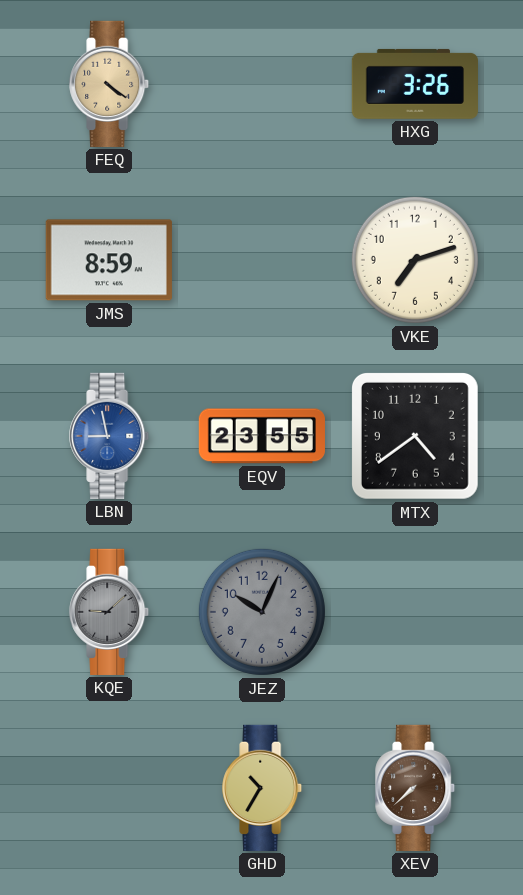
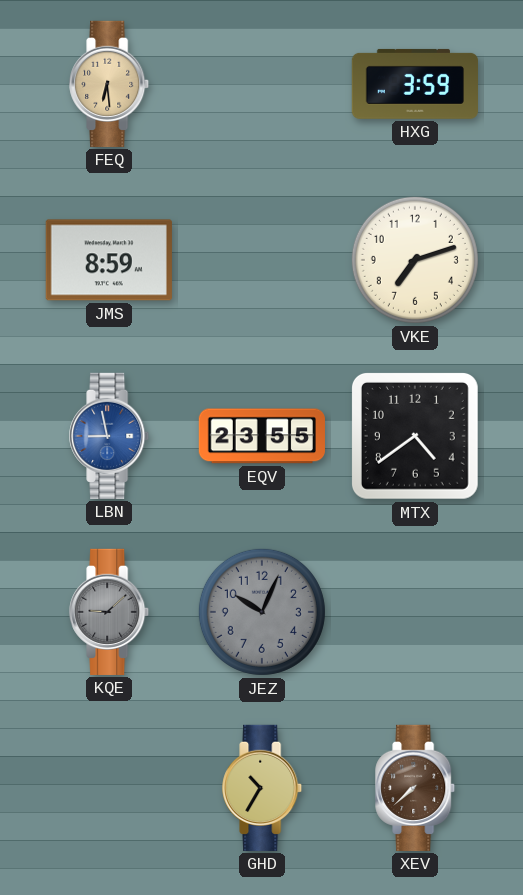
FEQ: 4:21 -> 6:29
HXG: 3:26 -> 3:59
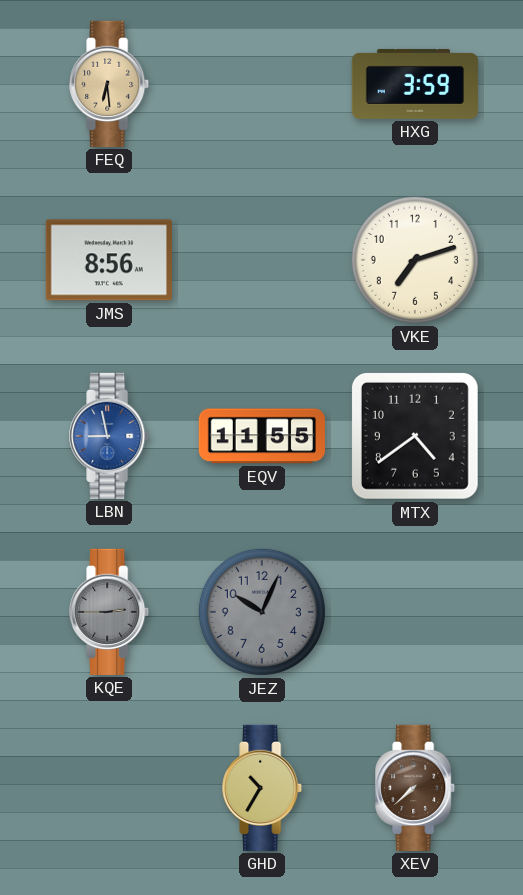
JMS: 8:59 -> 8:56
EQV: 23:55 -> 11:55
KQE: 9:08 -> 2:45
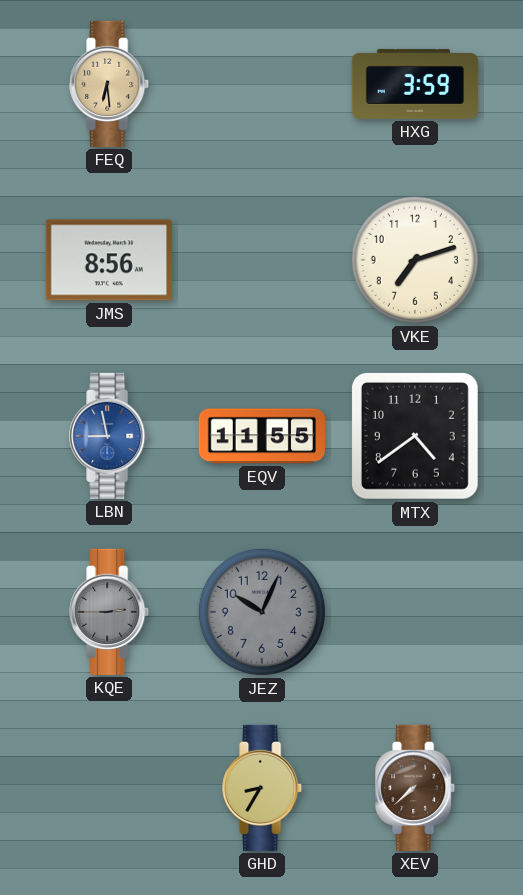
GHD: 10:35 -> 8:35
